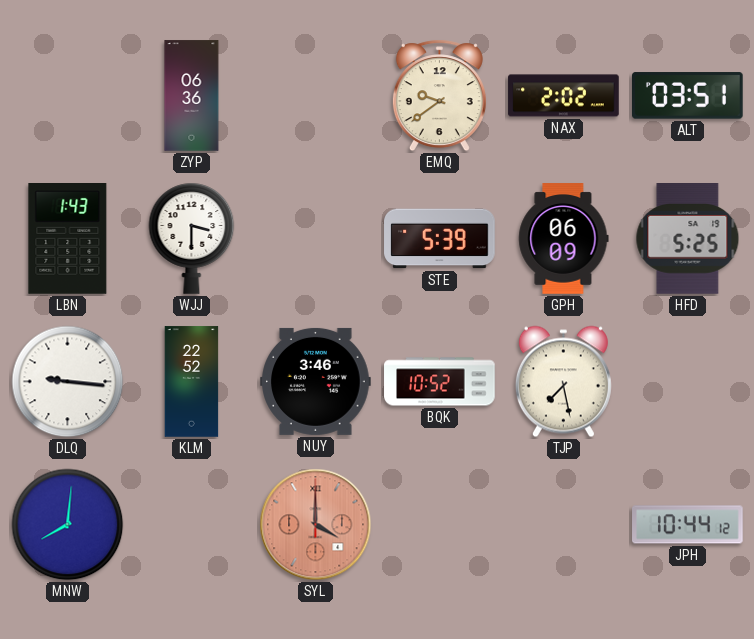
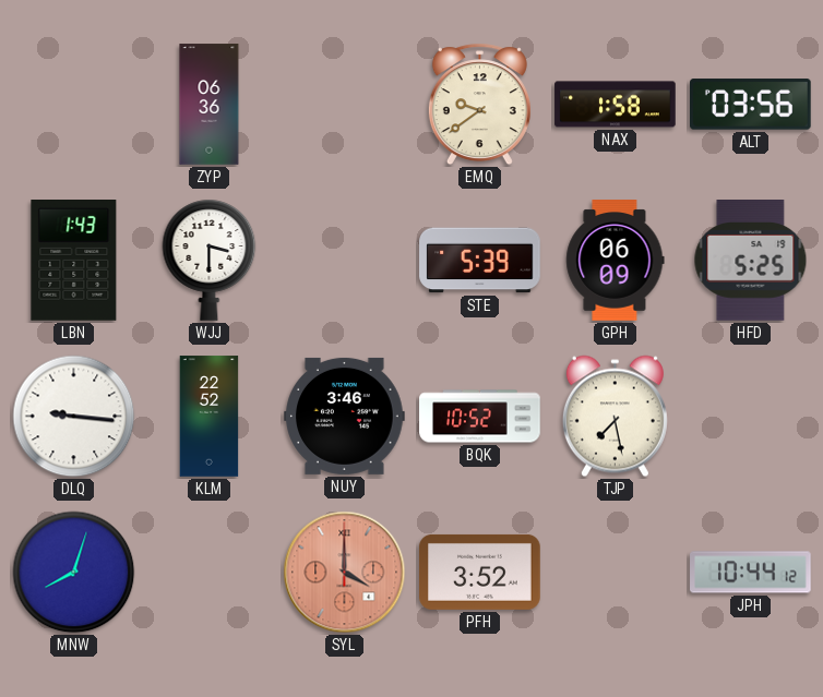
NAX: 2:02 -> 1:58
ALT: 03:51 -> 03:56
MNW: 8:01 -> 8:03
PFH: none -> 3:52
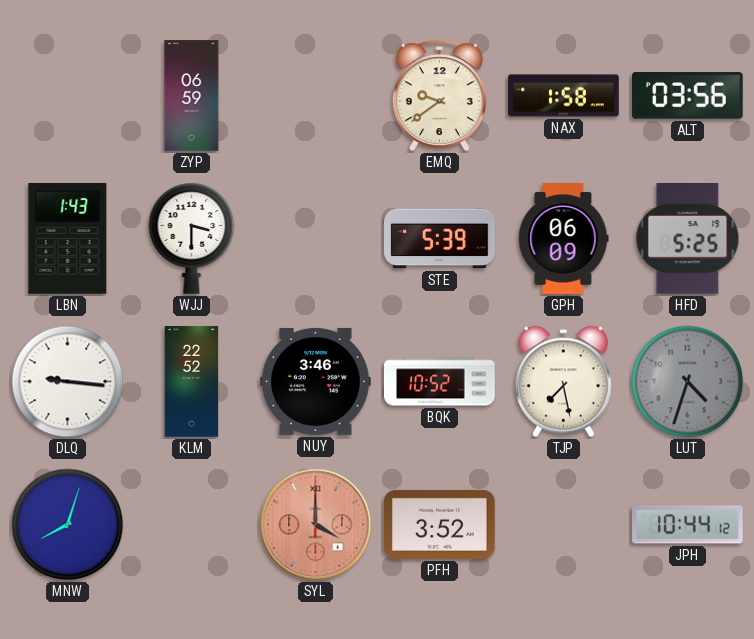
ZYP: 06:36 -> 06:59
LUT: none -> 4:33
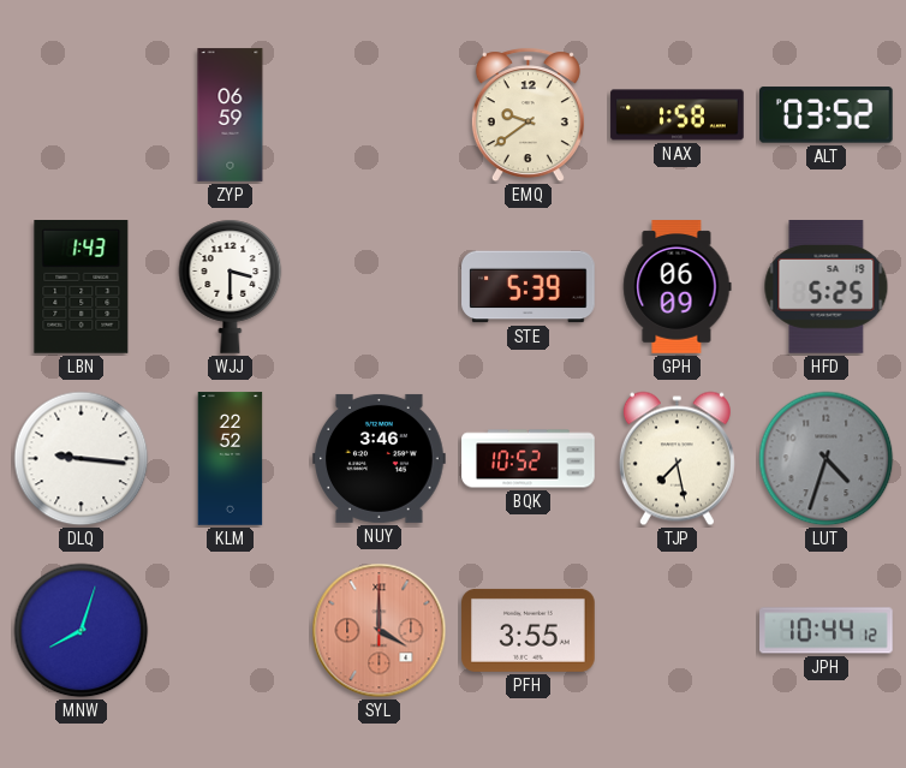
ALT: 03:56 -> 03:52
PFH: 3:52 -> 3:55
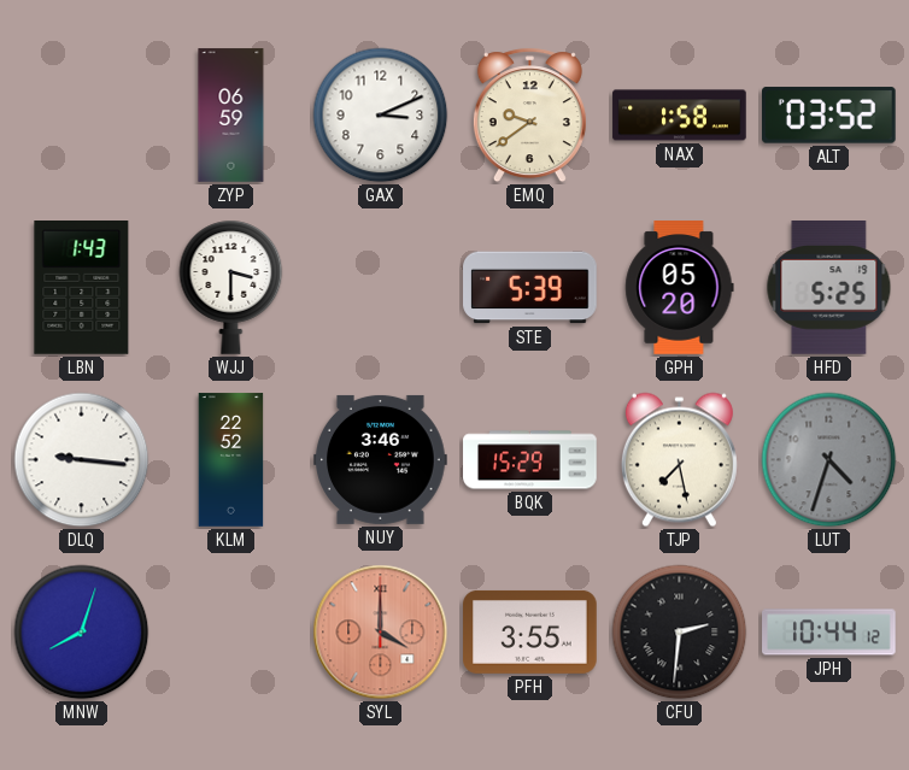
GAX: none -> 3:11
GPH: 06:09 -> 05:20
BQK: 10:52 -> 15:29
CFU: none -> 2:31
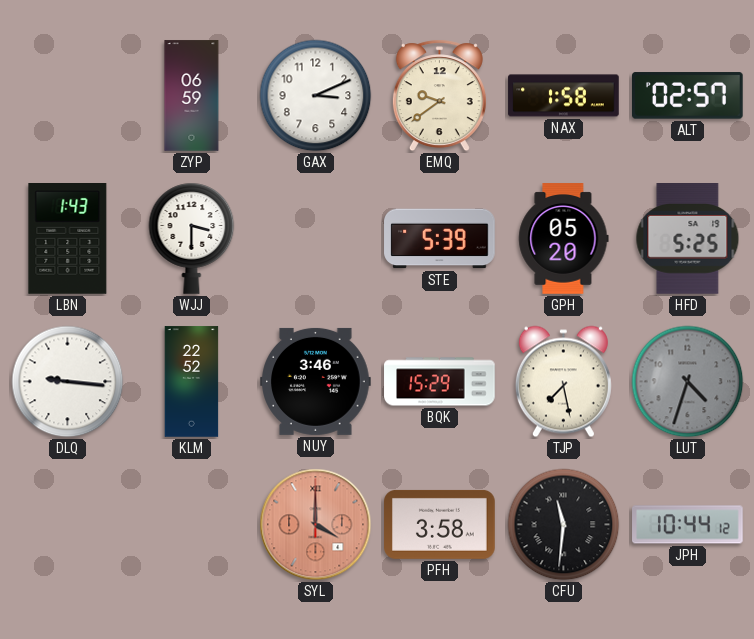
ALT: 03:52 -> 02:57
MNW: 8:03 -> none
PFH: 3:55 -> 3:58
CFU: 2:31 -> 11:31
